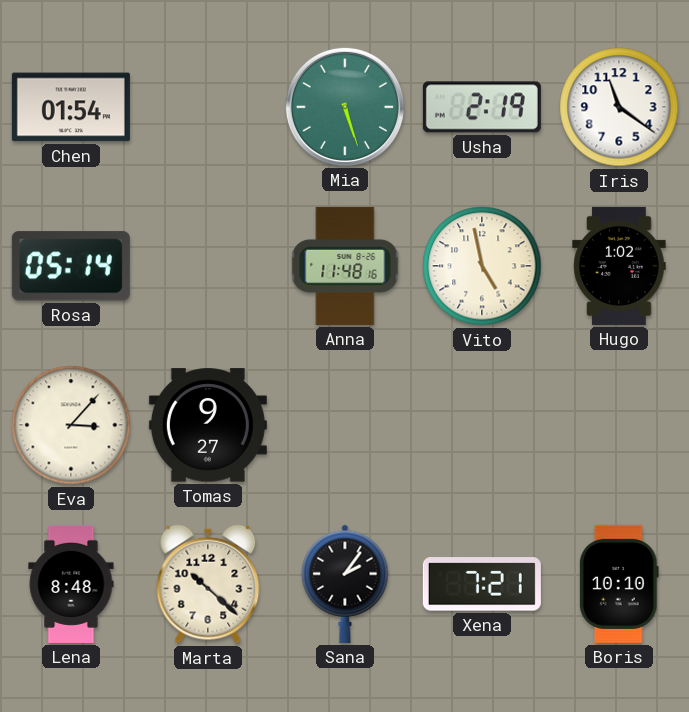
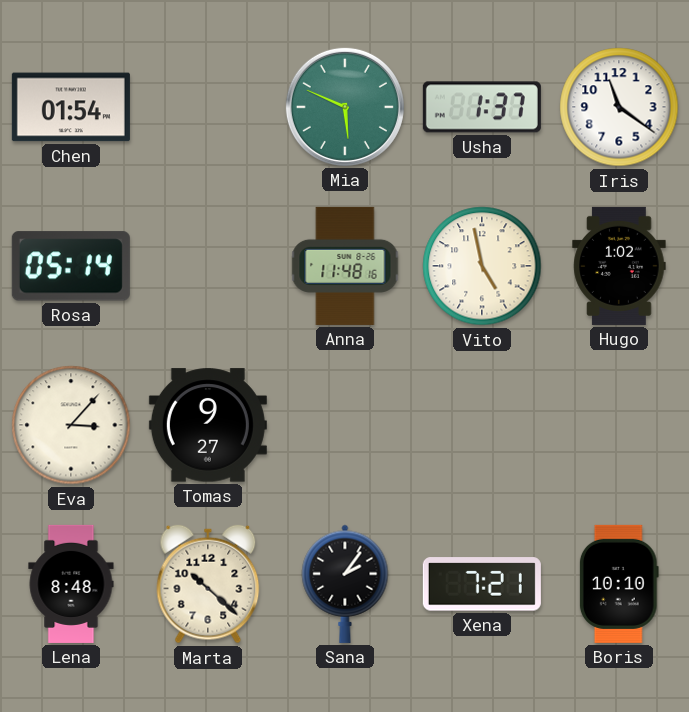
Mia: 5:27 -> 5:49
Usha: 2:19 -> 1:37
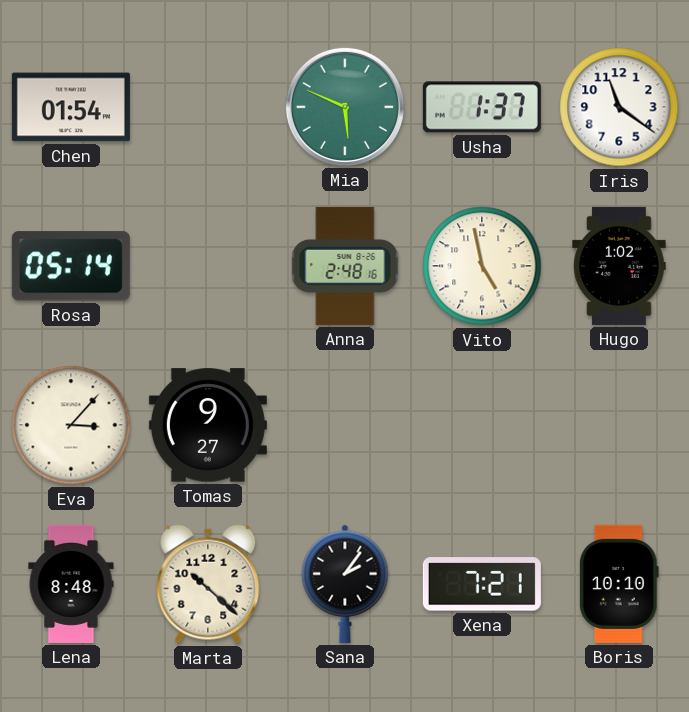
Anna: 11:48 -> 2:48
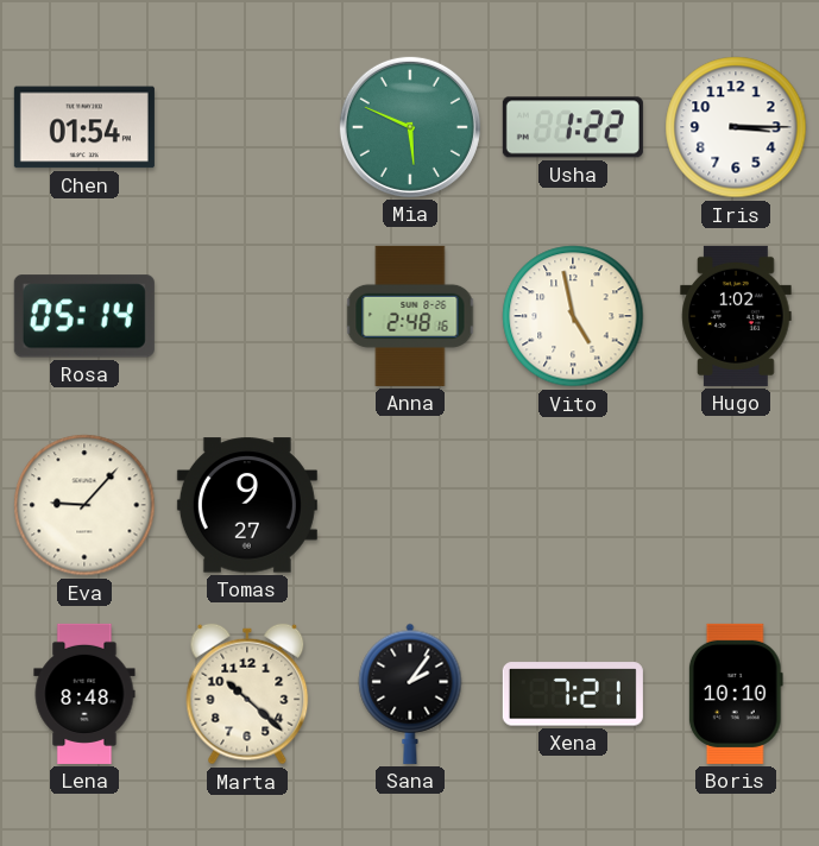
Usha: 1:37 -> 1:22
Iris: 11:21 -> 3:15
Eva: 3:07 -> 9:07
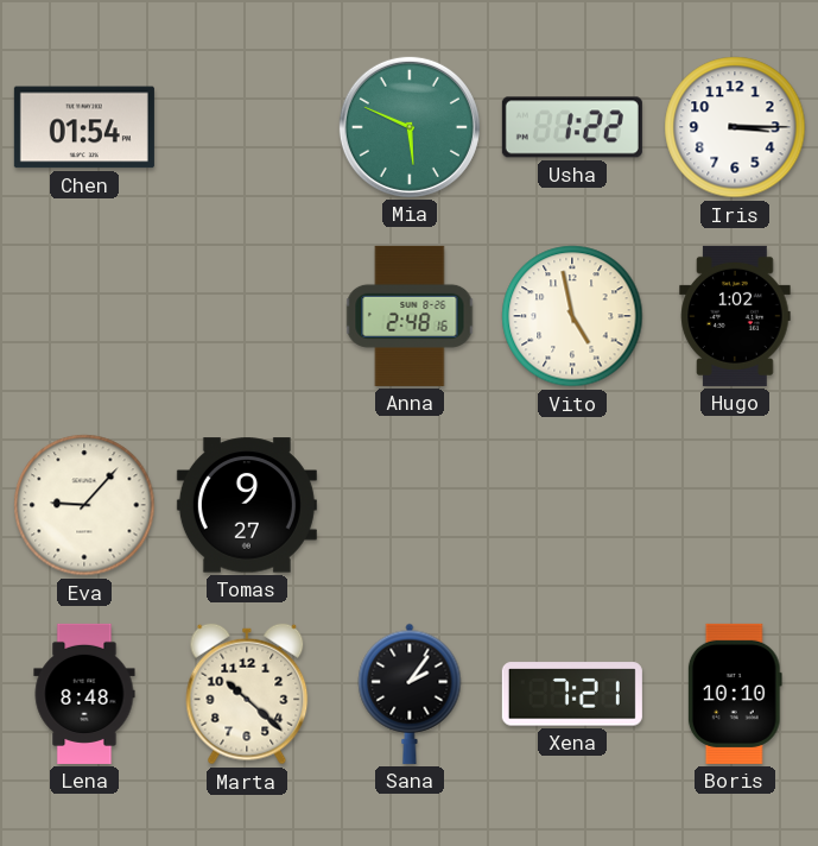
Rosa: 05:14 -> none
